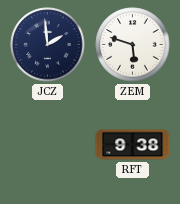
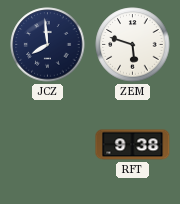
JCZ: 1:59 -> 7:59
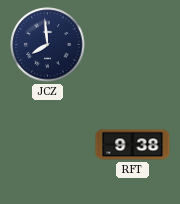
ZEM: 5:48 -> none
